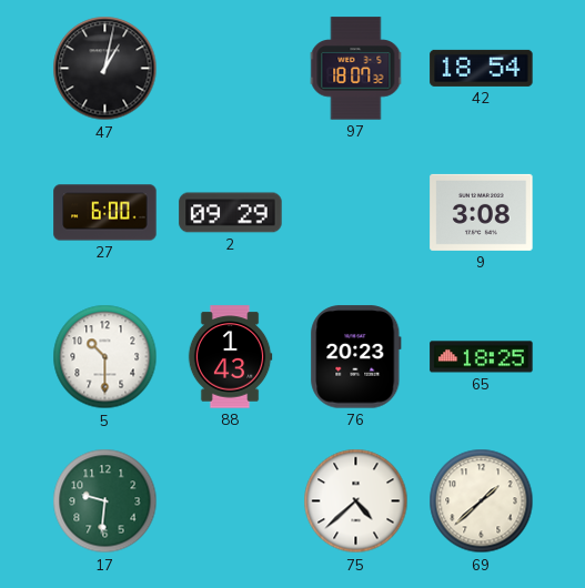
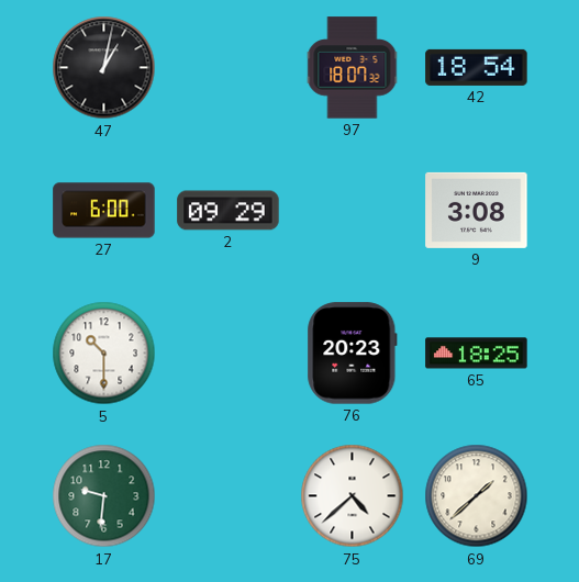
88: 1:43 -> none
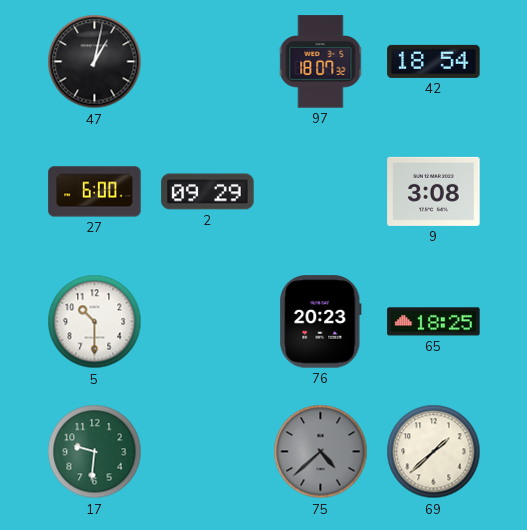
75 dial: white -> grey
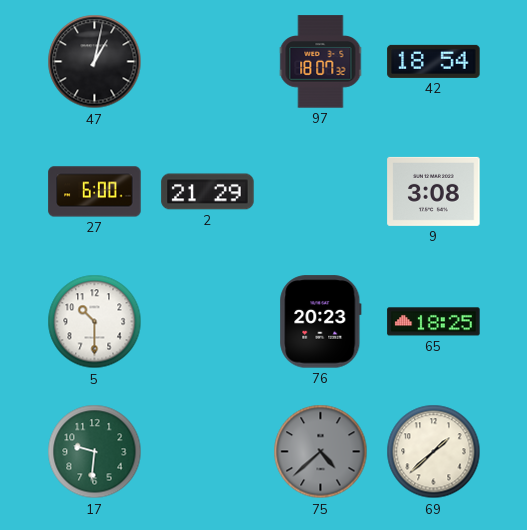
2: 09:29 -> 21:29
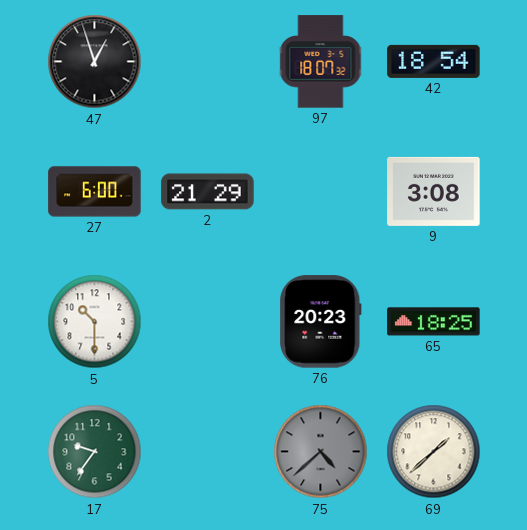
47: 1:02 -> 12:57
17: 9:31 -> 9:36
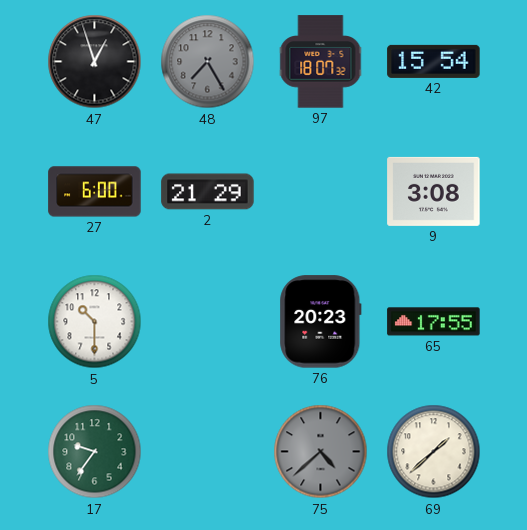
48: none -> 7:25
42: 18:54 -> 15:54
65: 18:25 -> 17:55
